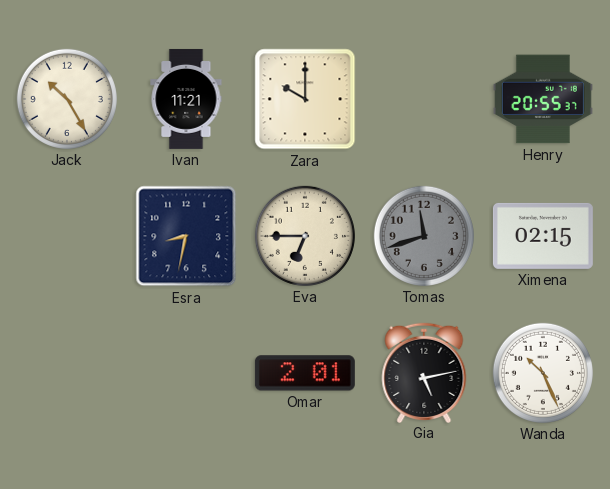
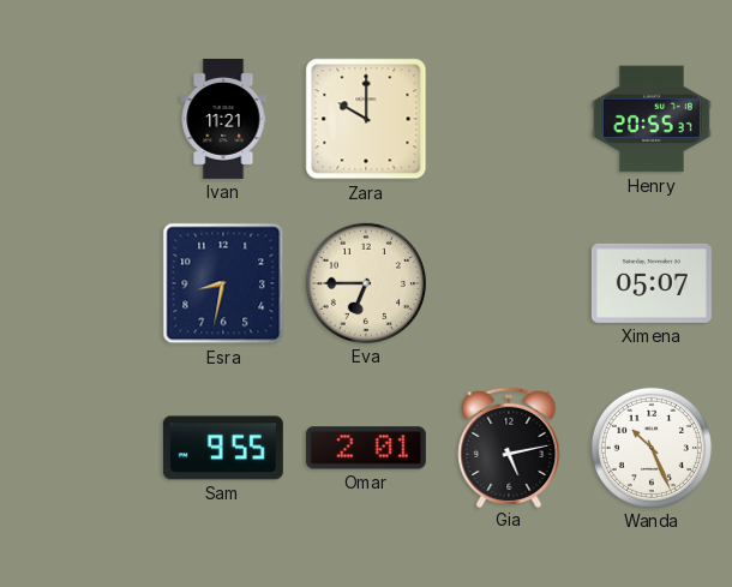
Jack: 10:25 -> none
Tomas: 11:42 -> none
Ximena: 02:15 -> 05:07
Sam: none -> 9:55
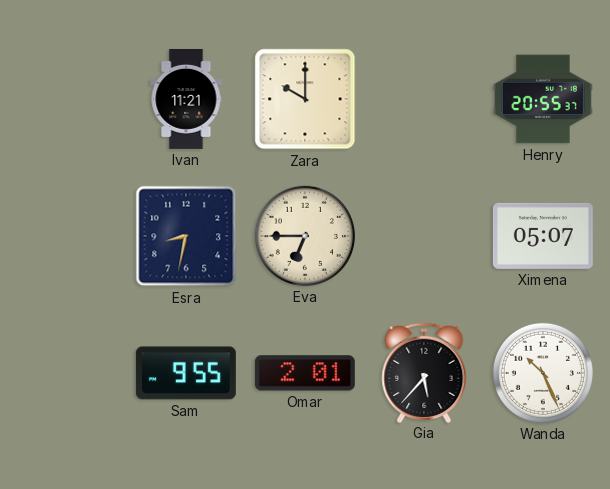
Gia: 5:13 -> 5:37
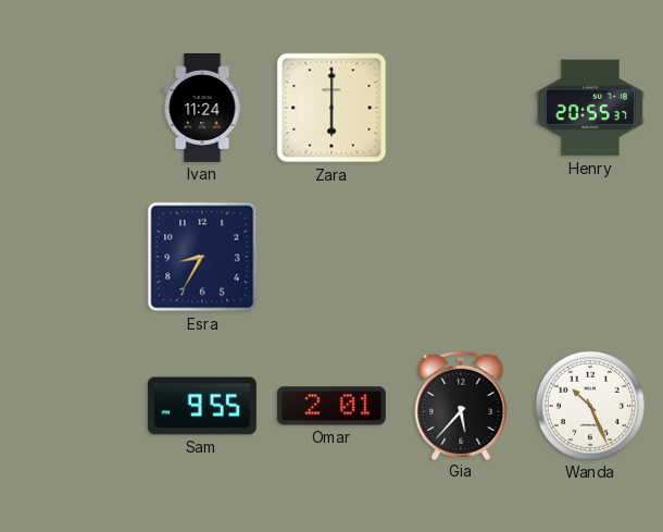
Ivan: 11:21 -> 11:24
Zara: 10:00 -> 6:00
Esra: 8:32 -> 8:35
Eva: 6:45 -> none
Ximena: 05:07 -> none
